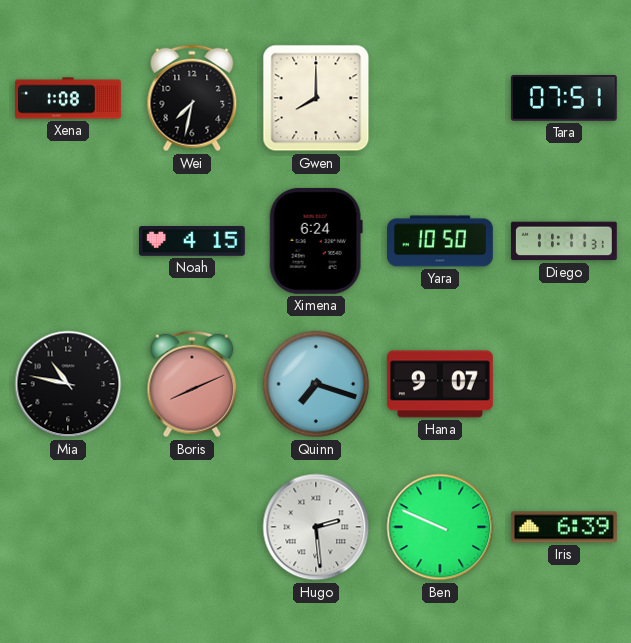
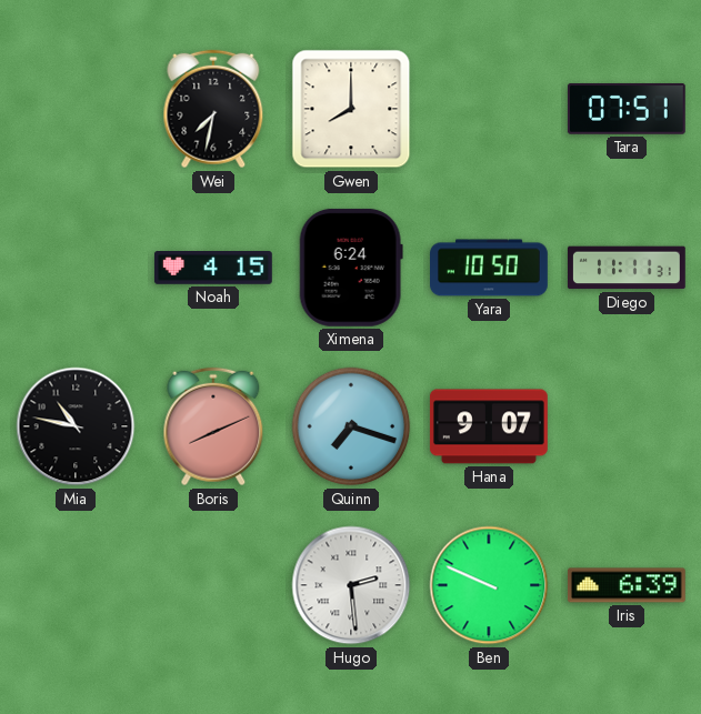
Xena: 1:08 -> none
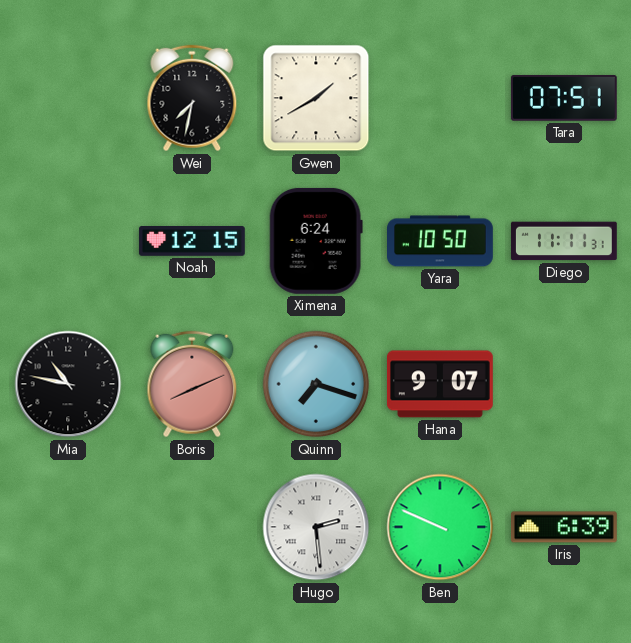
Gwen: 8:00 -> 1:40
Noah: 4:15 -> 12:15
